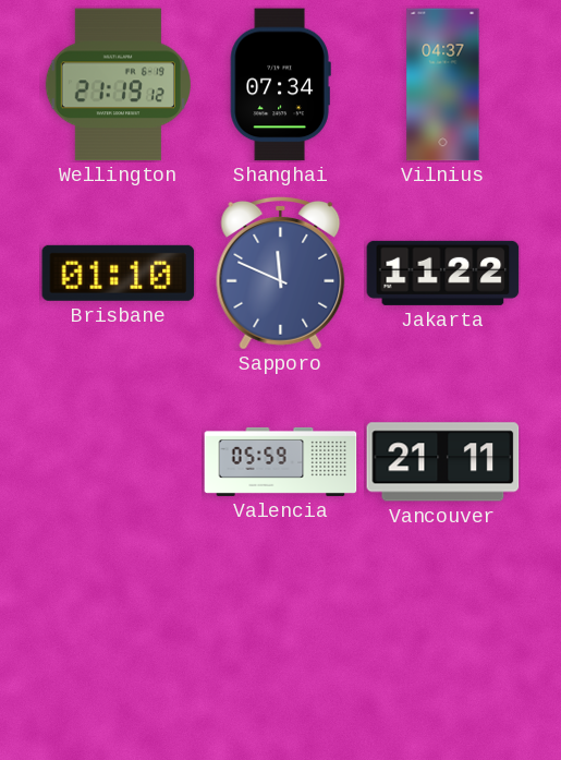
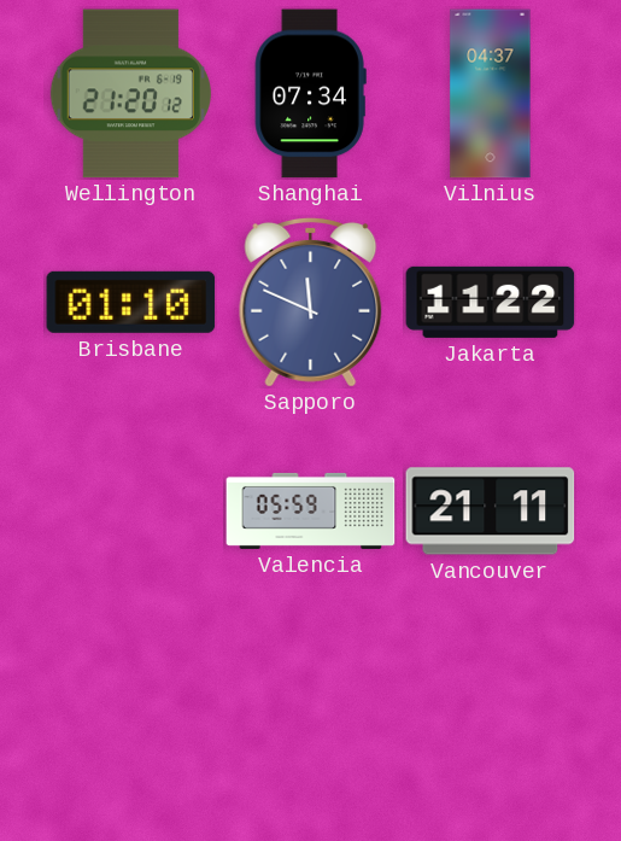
Wellington: 21:19 -> 21:20
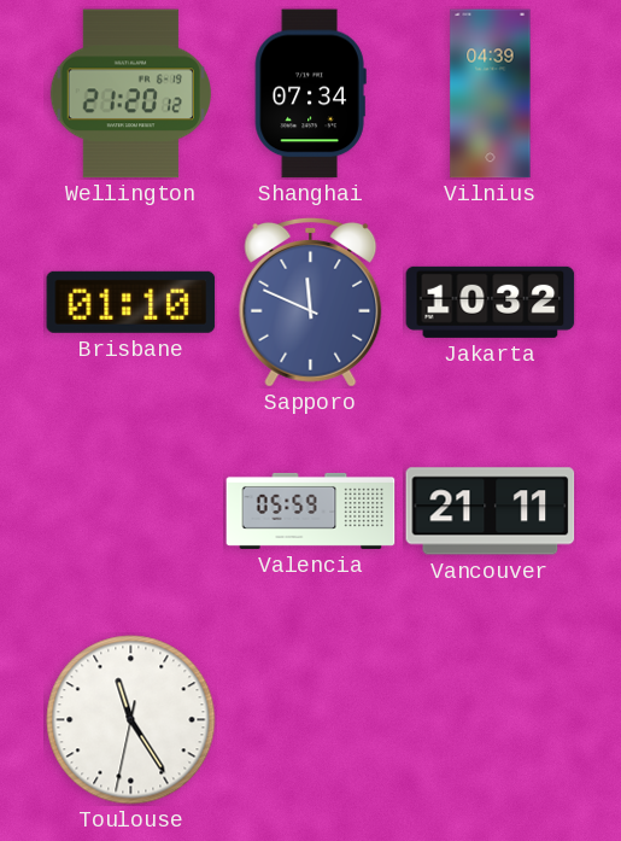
Vilnius: 04:37 -> 04:39
Jakarta: 11:22 -> 10:32
Toulouse: none -> 11:24
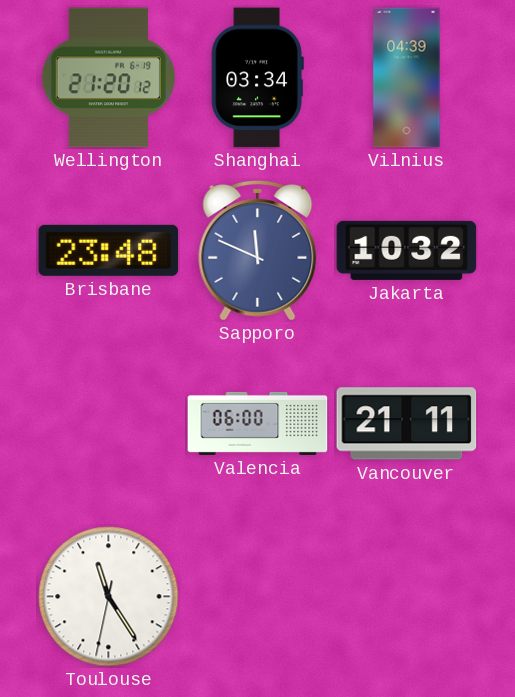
Shanghai: 07:34 -> 03:34
Brisbane: 01:10 -> 23:48
Valencia: 05:59 -> 06:00
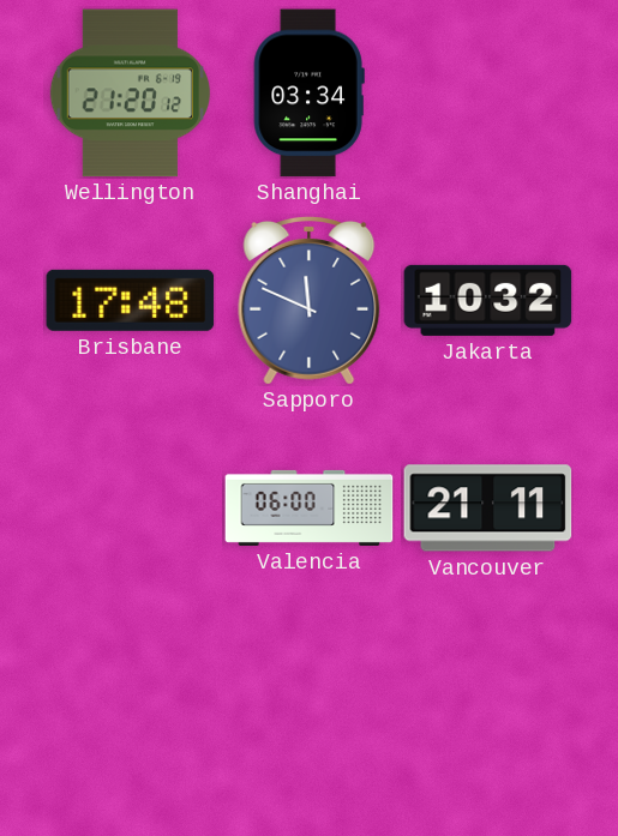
Vilnius: 04:39 -> none
Brisbane: 23:48 -> 17:48
Toulouse: 11:24 -> none
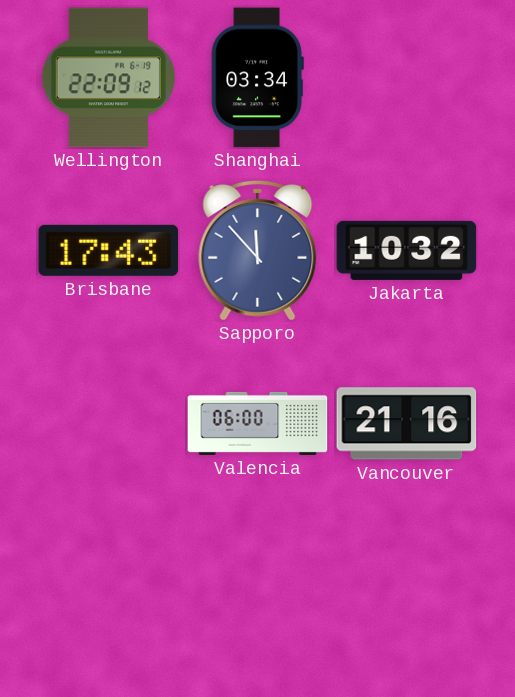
Wellington: 21:20 -> 22:09
Brisbane: 17:48 -> 17:43
Sapporo: 11:49 -> 11:53
Vancouver: 21:11 -> 21:16
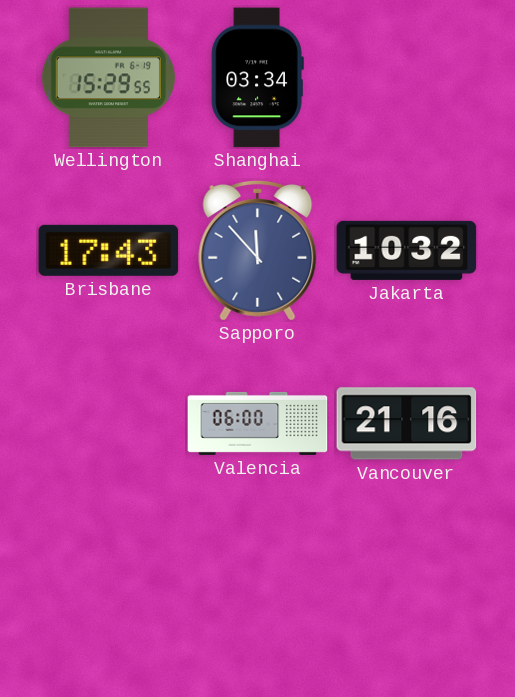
Wellington: 22:09 -> 15:29
